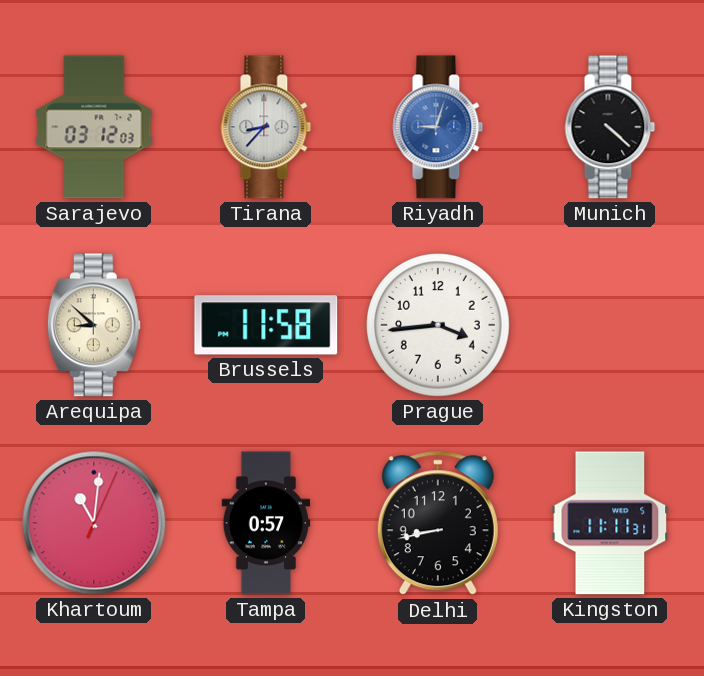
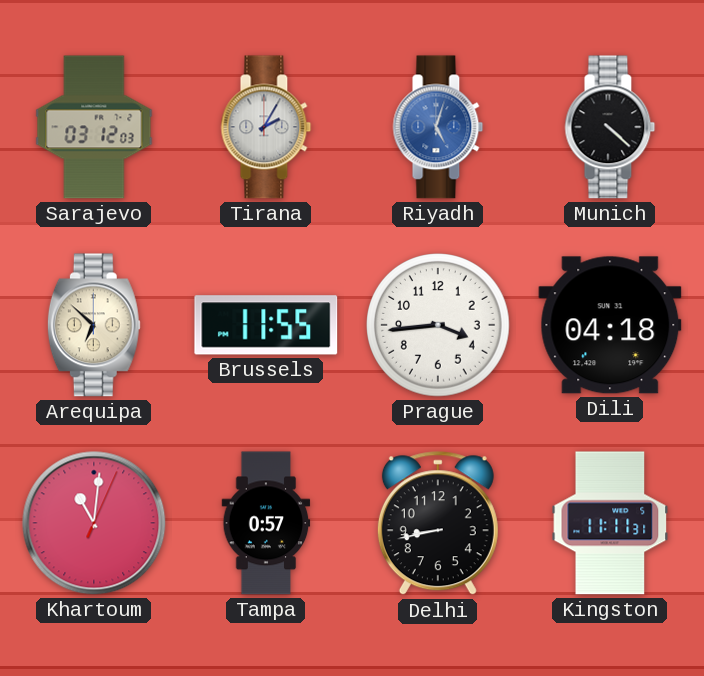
Tirana: 8:37 -> 2:05
Riyadh: 9:03 -> 5:03
Arequipa: 8:52 -> 6:52
Brussels: 11:58 -> 11:55
Dili: none -> 04:18
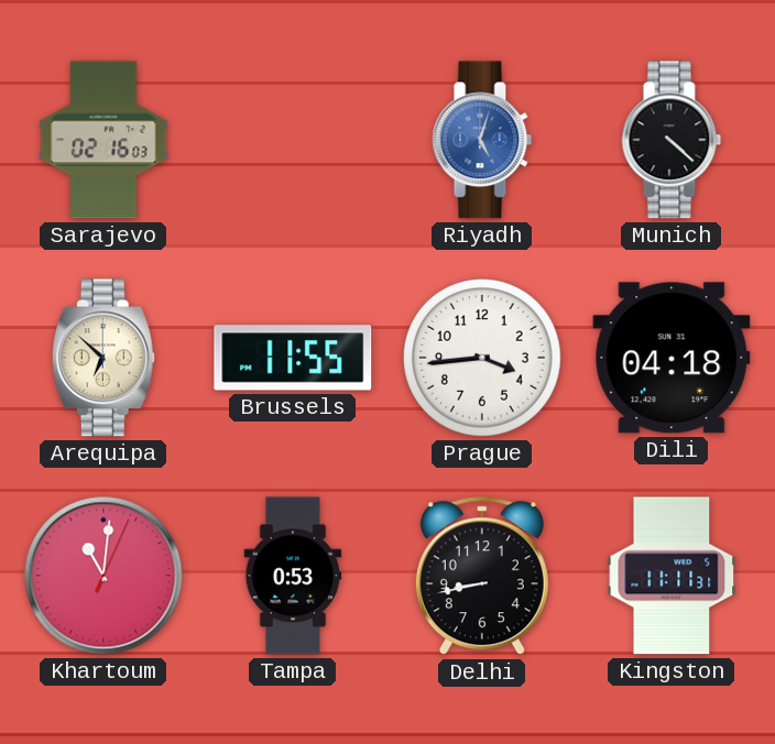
Sarajevo: 03:12 -> 02:16
Tirana: 2:05 -> none
Tampa: 0:57 -> 0:53
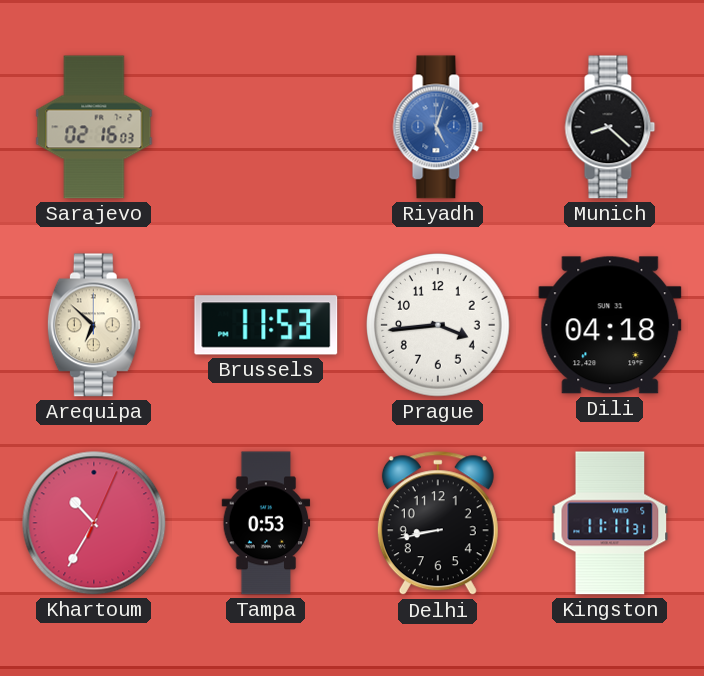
Munich: 4:22 -> 8:22
Brussels: 11:55 -> 11:53
Khartoum: 11:01 -> 10:35
